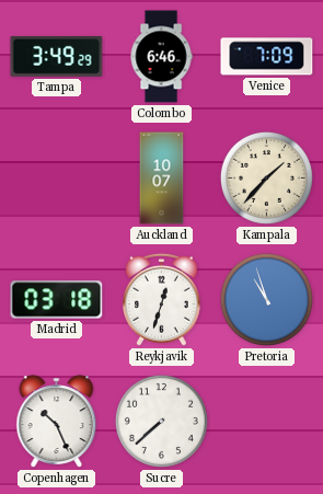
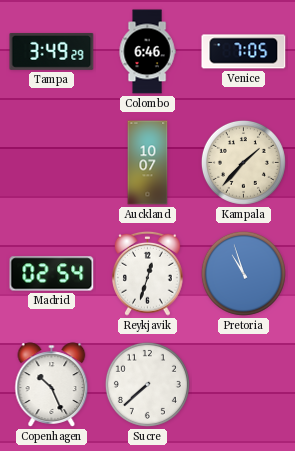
Venice: 7:09 -> 7:05
Madrid: 03:18 -> 02:54
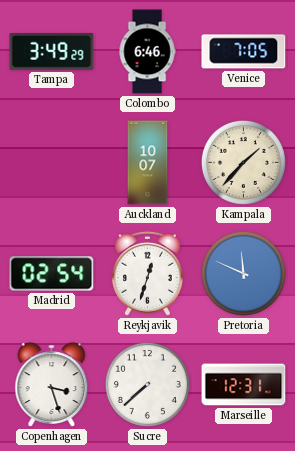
Pretoria: 10:57 -> 11:49
Copenhagen: 10:26 -> 3:27
Marseille: none -> 12:31
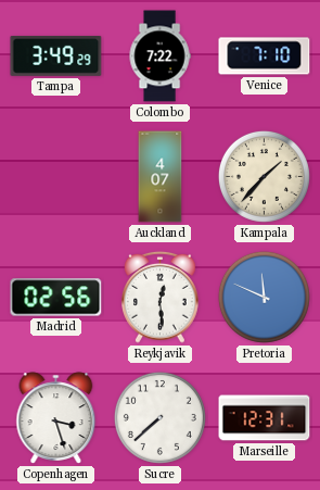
Colombo: 6:46 -> 7:22
Venice: 7:05 -> 7:10
Auckland: 10:07 -> 4:07
Madrid: 02:54 -> 02:56
Reykjavik: 12:33 -> 12:29
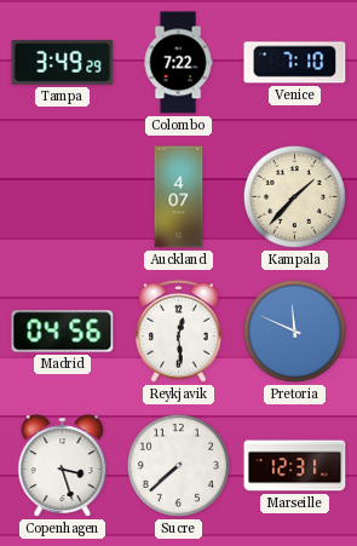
Madrid: 02:56 -> 04:56
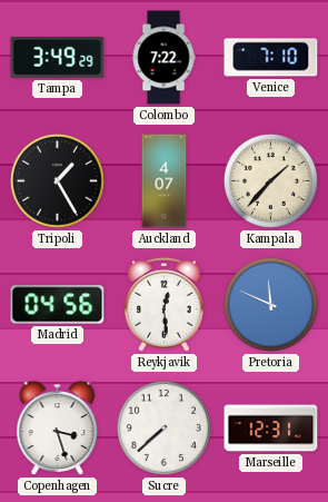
Tripoli: none -> 1:25
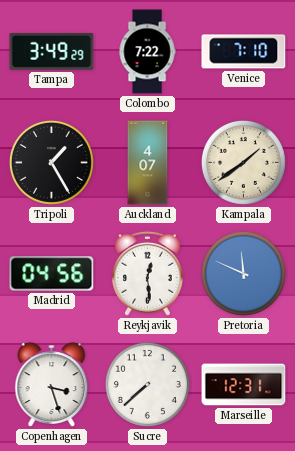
Kampala: 1:37 -> 1:39
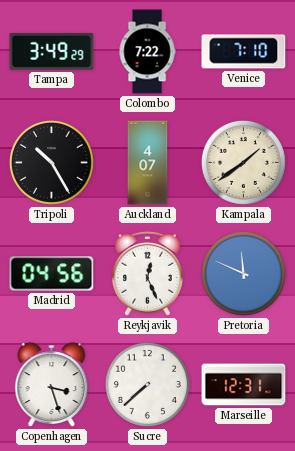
Tripoli: 1:25 -> 10:25
Reykjavik: 12:29 -> 12:26
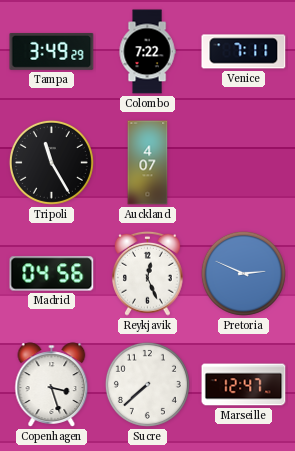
Venice: 7:10 -> 7:11
Tripoli: 10:25 -> 11:25
Kampala: 1:39 -> none
Pretoria: 11:49 -> 2:49
Marseille: 12:31 -> 12:47
